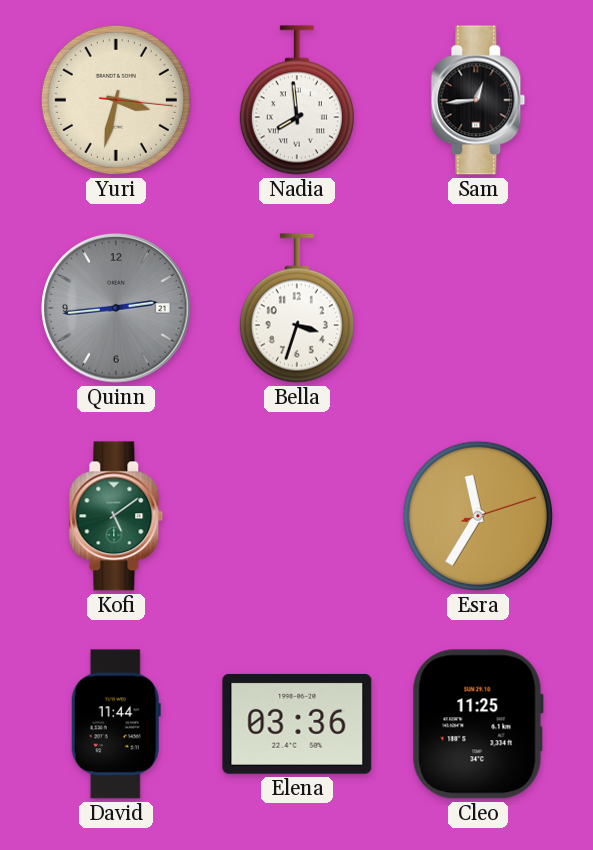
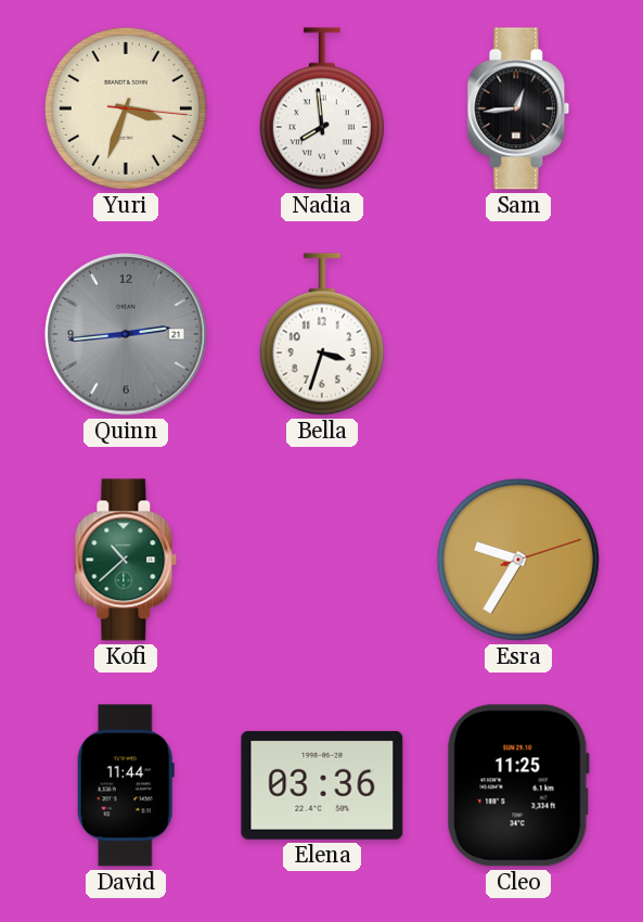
Yuri: 3:32 -> 3:33
Kofi: 5:09 -> 10:38
Esra: 11:35 -> 9:35
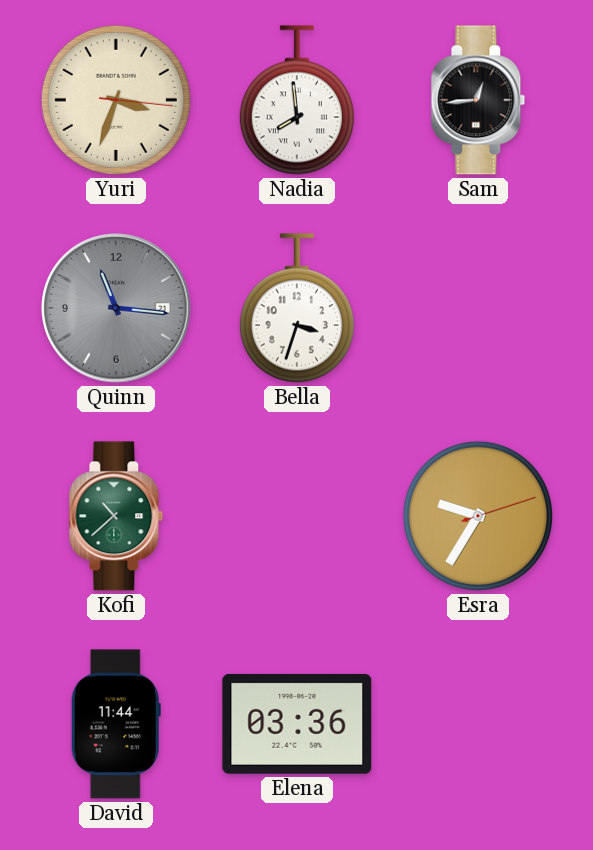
Quinn: 2:44 -> 11:16
Cleo: 11:25 -> none
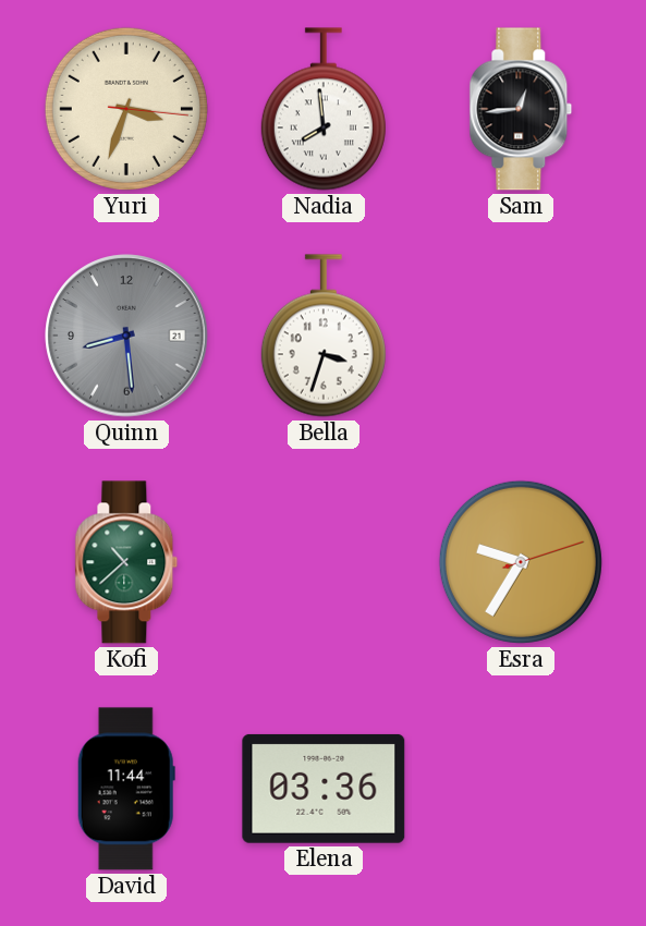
Quinn: 11:16 -> 8:29
